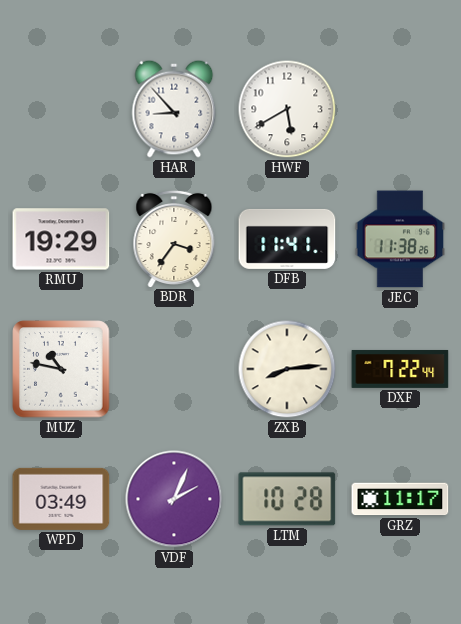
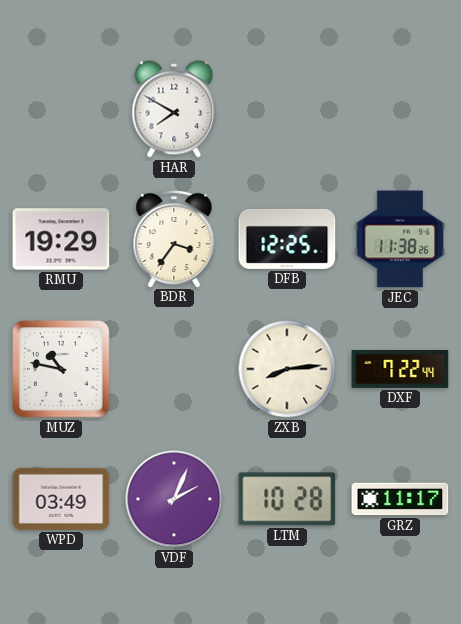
HAR: 8:53 -> 7:50
HWF: 5:40 -> none
DFB: 11:41 -> 12:25
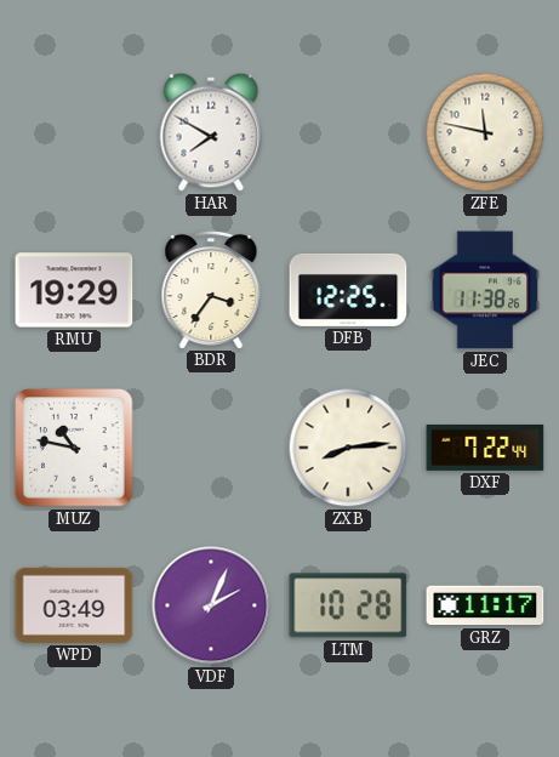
ZFE: none -> 11:47
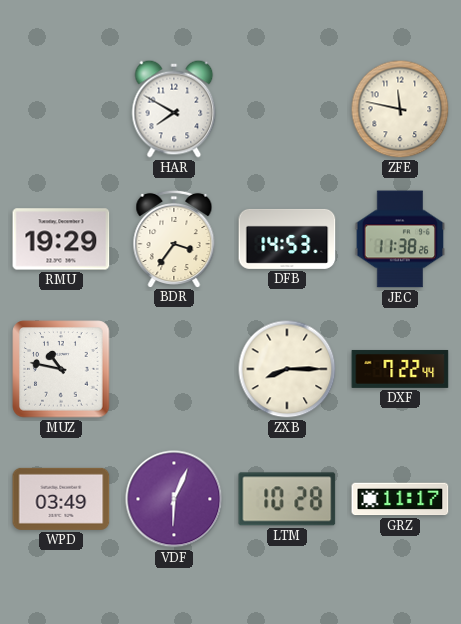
DFB: 12:25 -> 14:53
ZXB: 8:14 -> 8:15
VDF: 2:04 -> 6:04
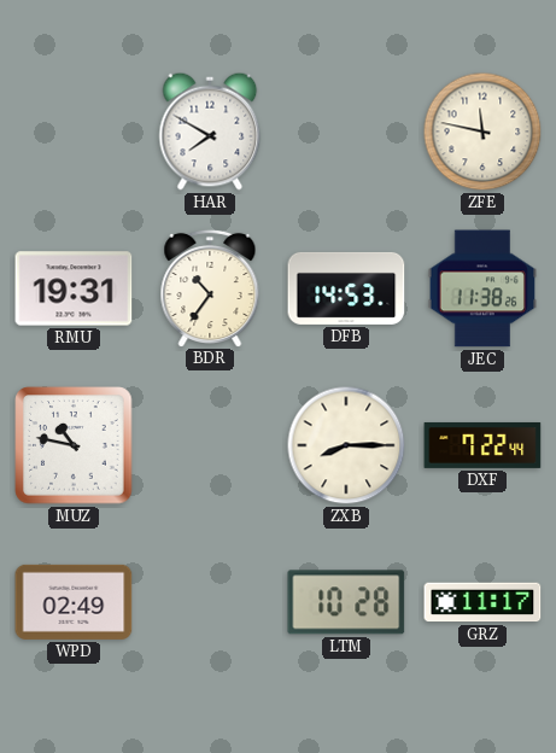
RMU: 19:29 -> 19:31
BDR: 3:36 -> 10:36
WPD: 03:49 -> 02:49
VDF: 6:04 -> none
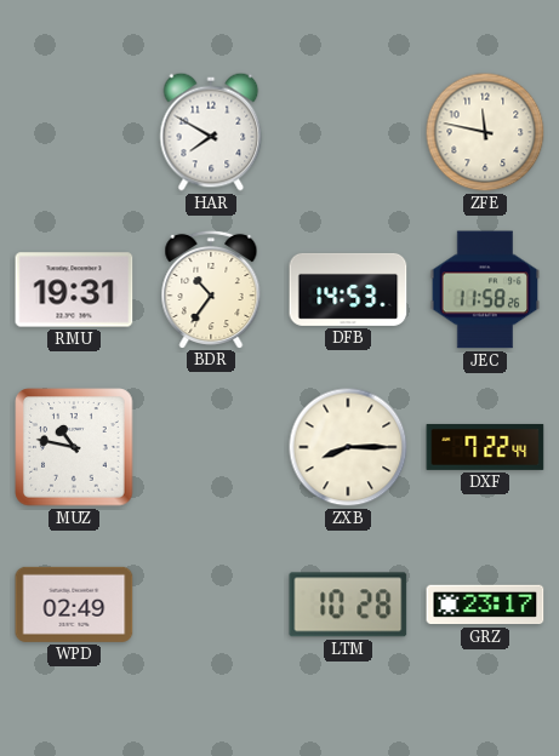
JEC: 11:38 -> 11:58
GRZ: 11:17 -> 23:17
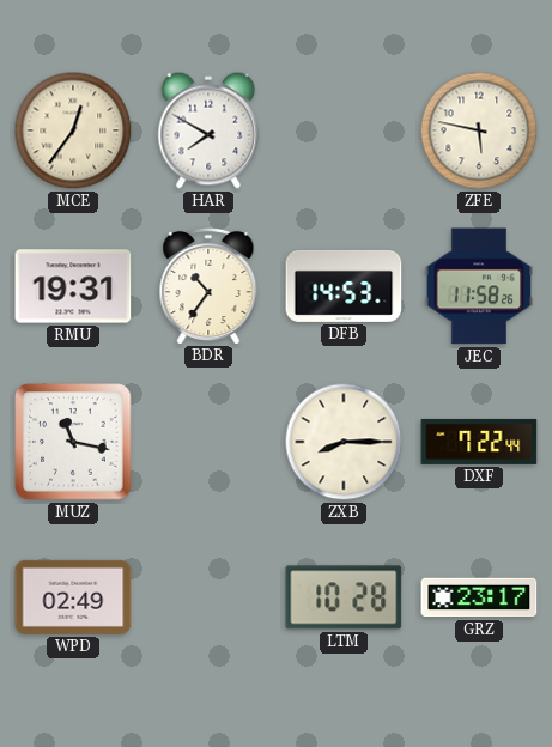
MCE: none -> 12:36
ZFE: 11:47 -> 5:47
MUZ: 10:47 -> 11:17
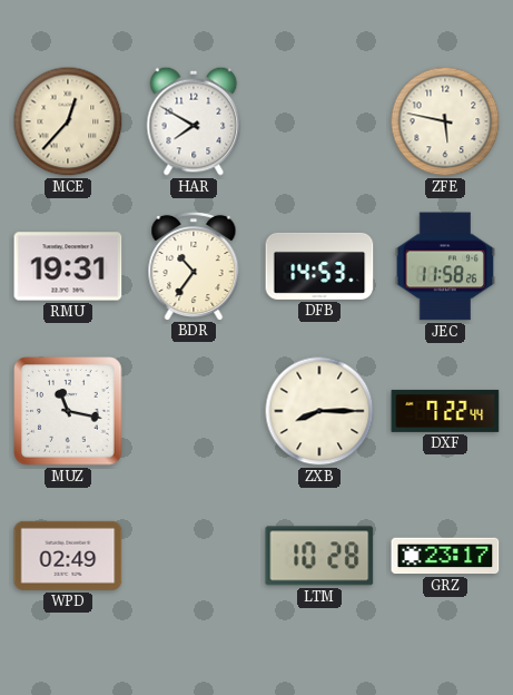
MCE: 12:36 -> 12:37
